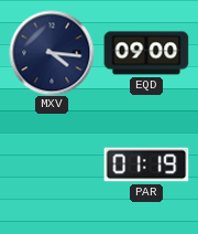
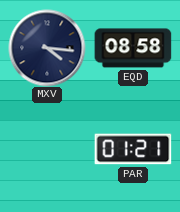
EQD: 09:00 -> 08:58
PAR: 01:19 -> 01:21
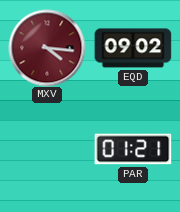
MXV dial: navy -> burgundy
EQD: 08:58 -> 09:02
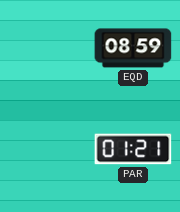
MXV: 4:16 -> none
EQD: 09:02 -> 08:59
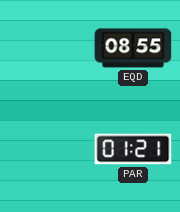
EQD: 08:59 -> 08:55
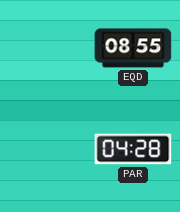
PAR: 01:21 -> 04:28
